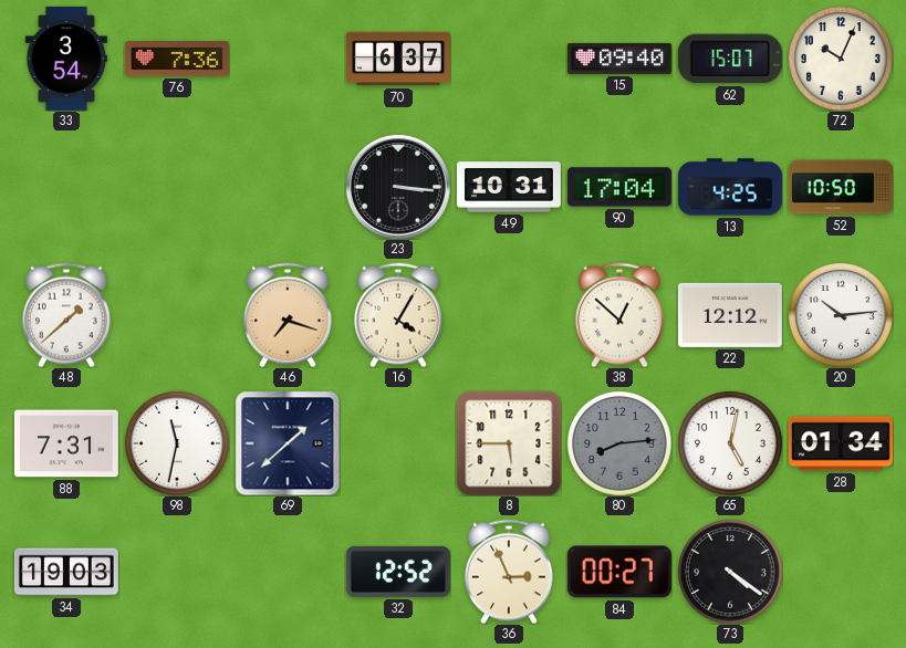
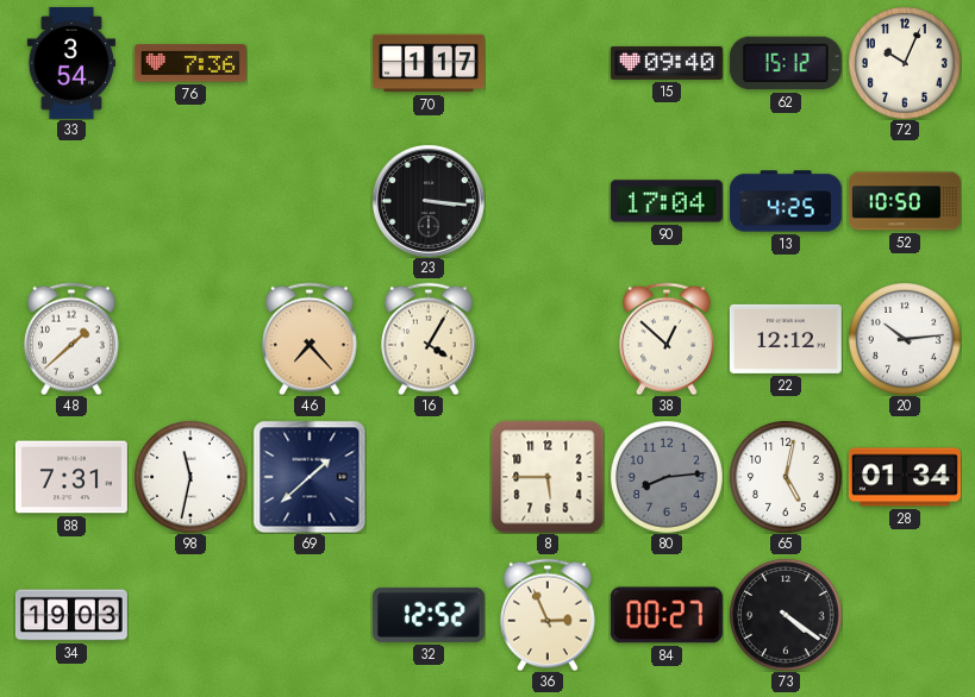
70: 6:37 -> 1:17
62: 15:07 -> 15:12
49: 10:31 -> none
46: 7:18 -> 7:23
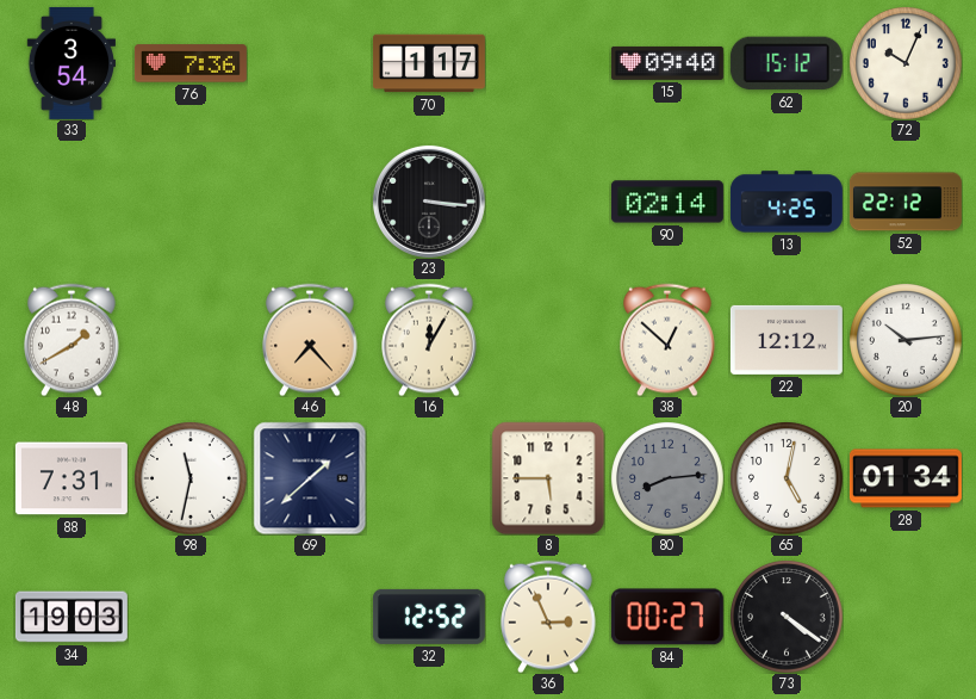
90: 17:04 -> 02:14
52: 10:50 -> 22:12
48: 1:38 -> 1:40
16: 4:05 -> 12:05
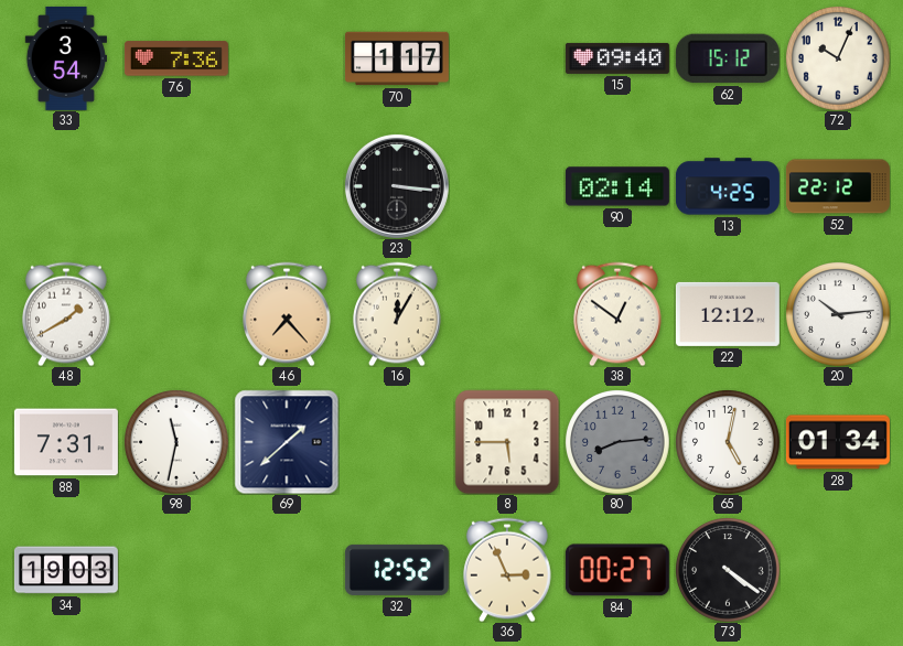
38: 12:52 -> 12:51
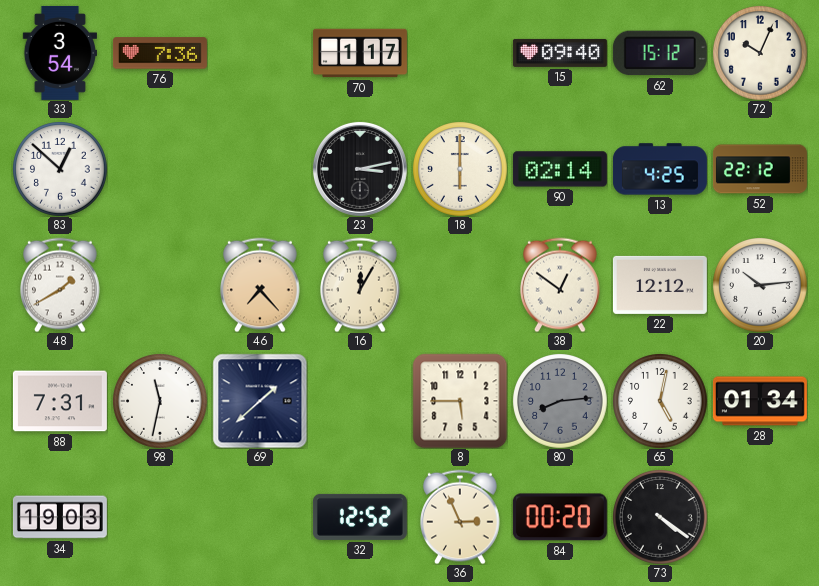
83: none -> 12:52
23: 3:16 -> 3:13
18: none -> 6:00
84: 00:27 -> 00:20
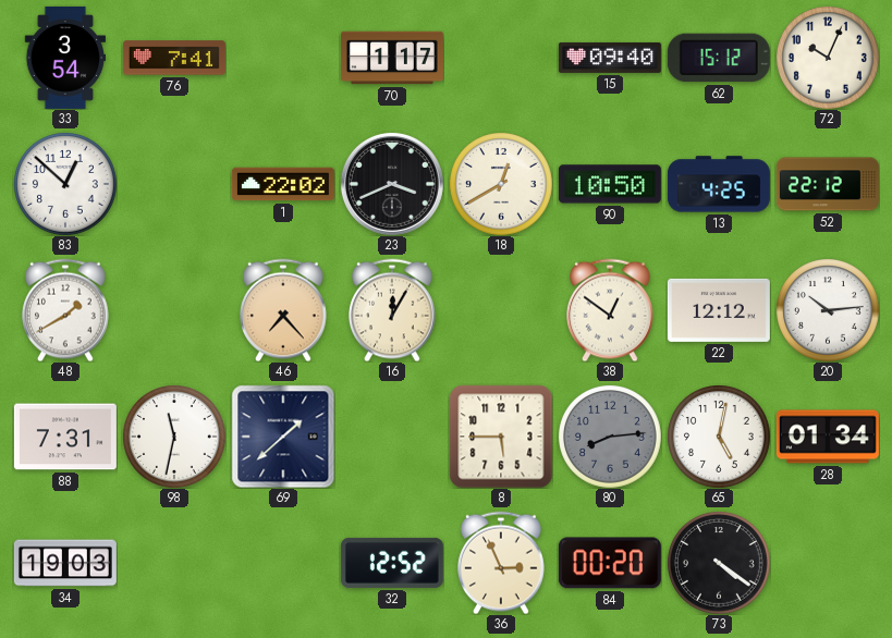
76: 7:36 -> 7:41
1: none -> 22:02
23: 3:13 -> 3:41
18: 6:00 -> 12:40
90: 02:14 -> 10:50
